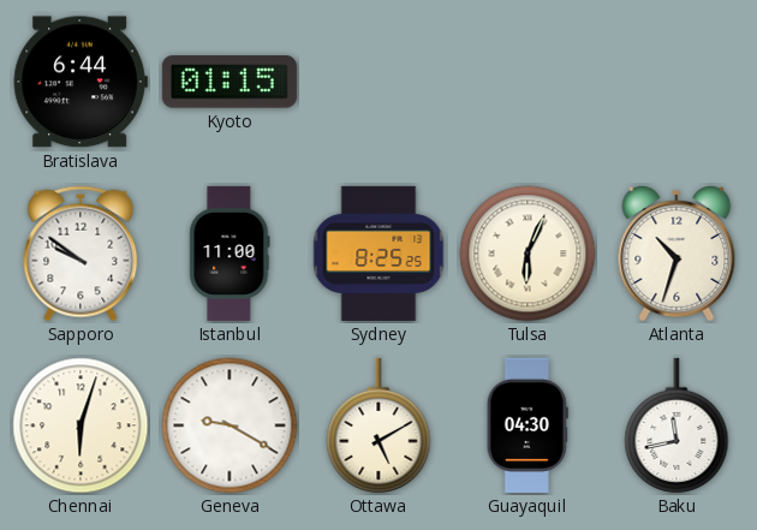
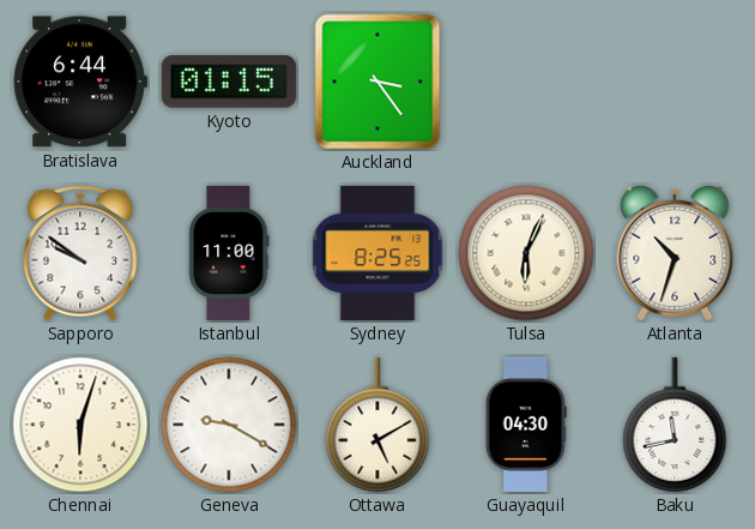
Auckland: none -> 3:24
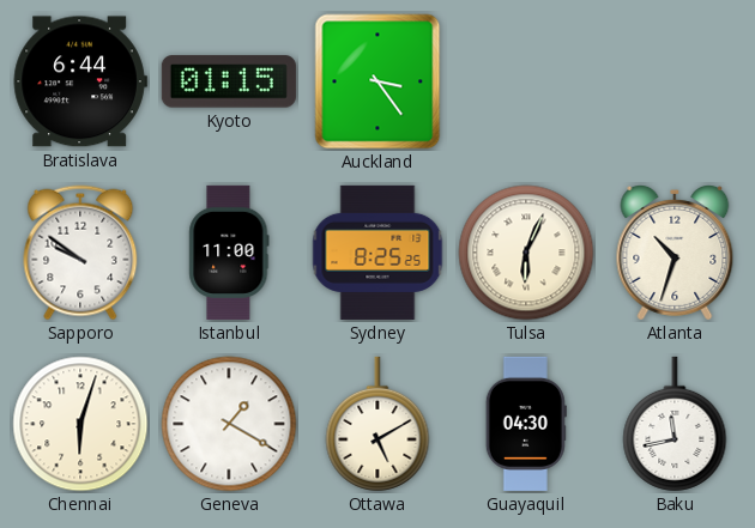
Geneva: 9:20 -> 1:20
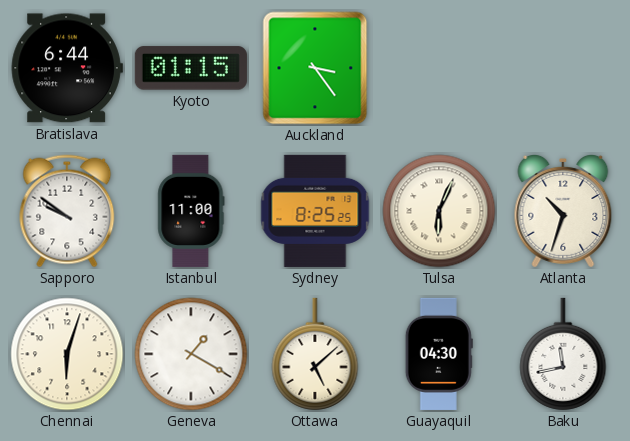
Ottawa: 5:10 -> 5:08
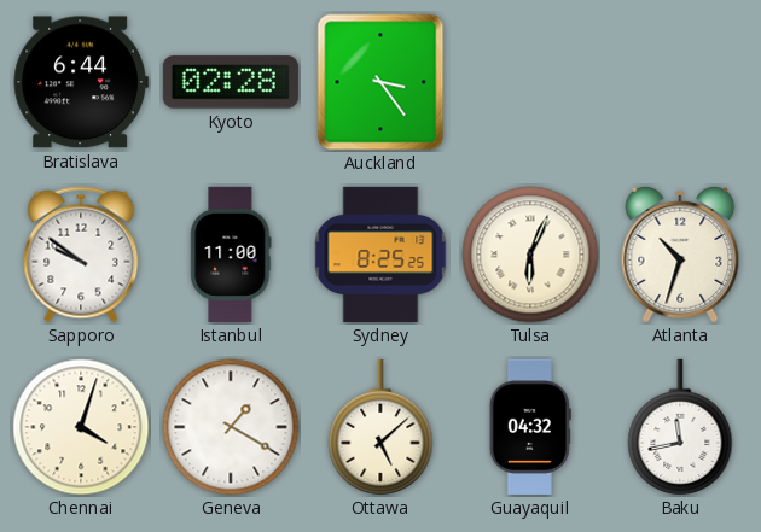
Kyoto: 01:15 -> 02:28
Chennai: 6:03 -> 4:03
Guayaquil: 04:30 -> 04:32
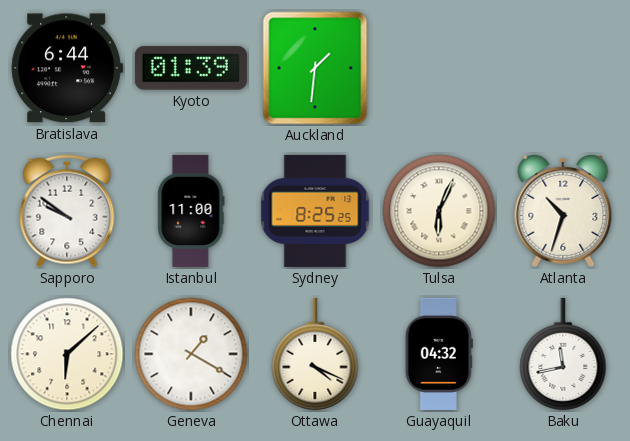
Kyoto: 02:28 -> 01:39
Auckland: 3:24 -> 1:31
Chennai: 4:03 -> 6:08
Ottawa: 5:08 -> 4:19
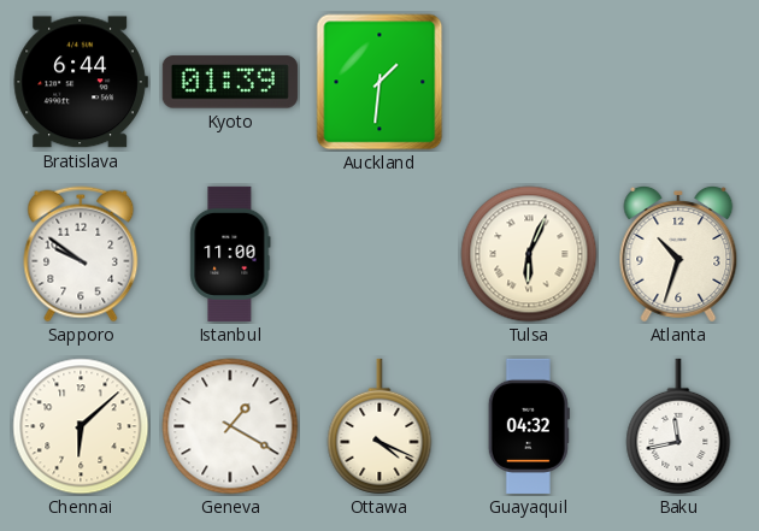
Sydney: 8:25 -> none
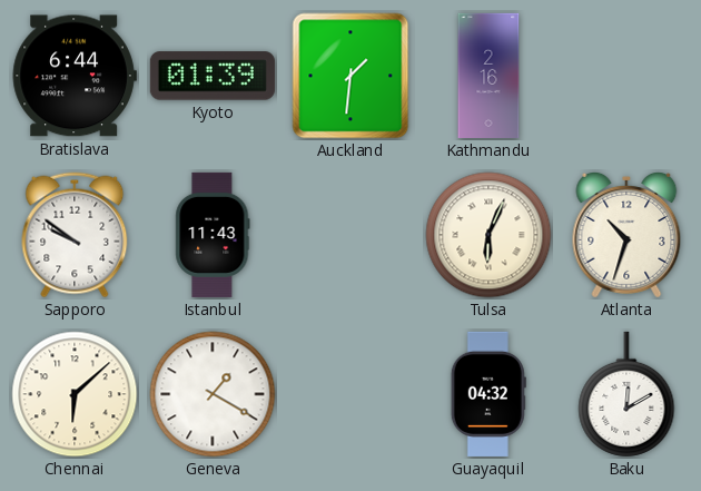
Kathmandu: none -> 2:16
Istanbul: 11:00 -> 11:43
Ottawa: 4:19 -> none
Baku: 11:43 -> 12:10
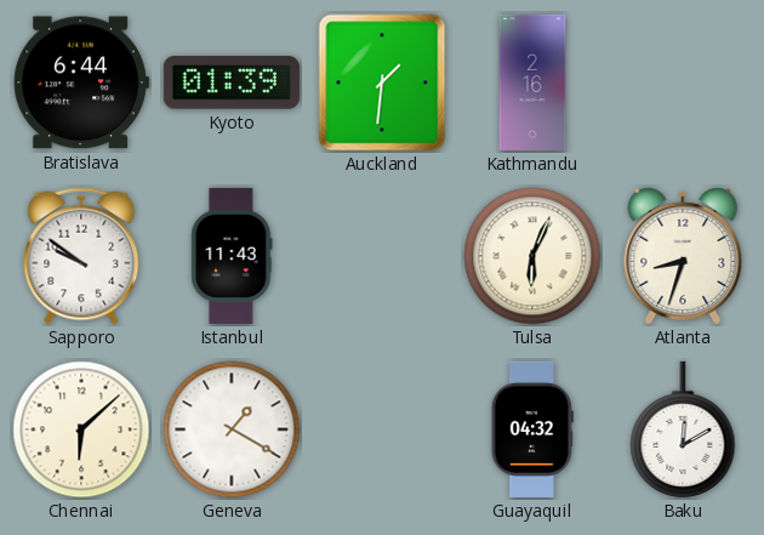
Atlanta: 10:33 -> 8:33
